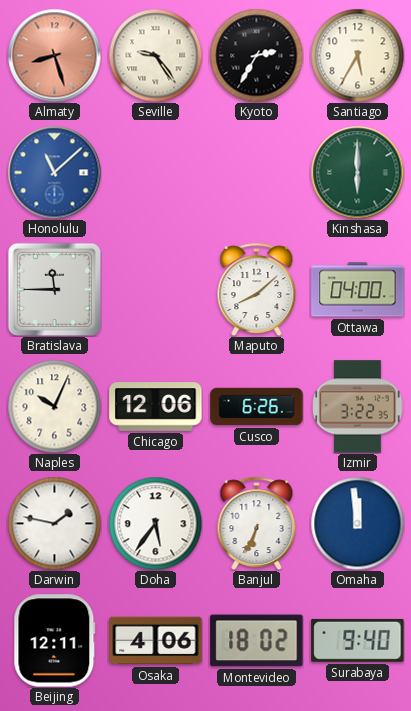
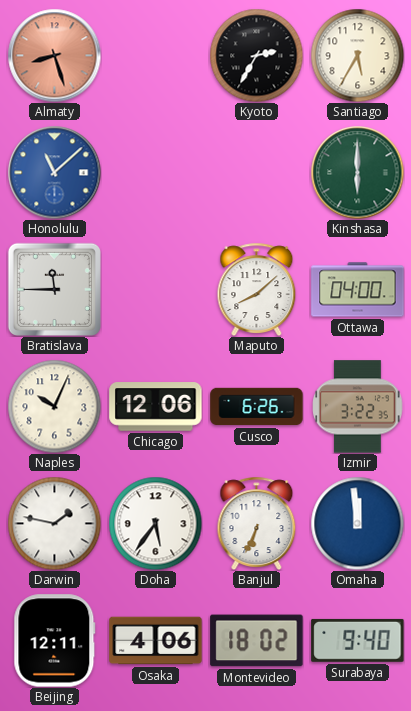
Seville: 9:24 -> none
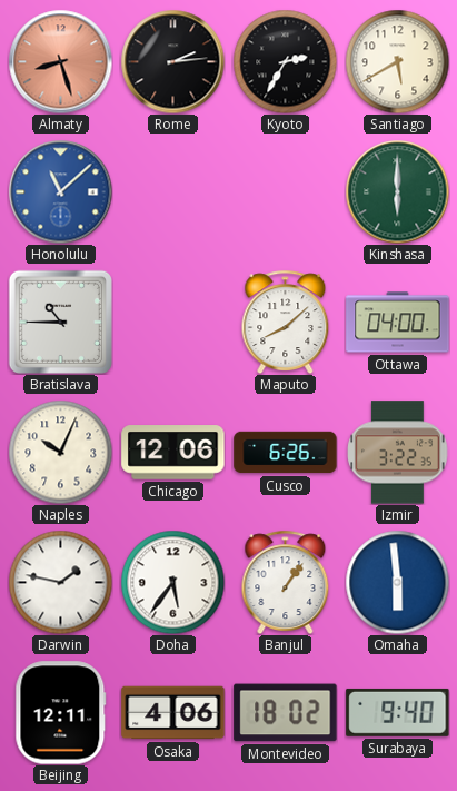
Rome: none -> 2:14
Santiago: 5:35 -> 5:40
Bratislava: 11:45 -> 10:45
Banjul: 6:34 -> 1:06
Omaha: 11:59 -> 5:59
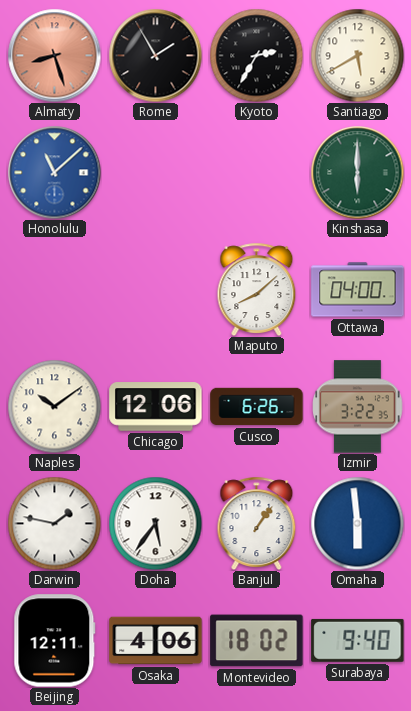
Rome: 2:14 -> 1:55
Bratislava: 10:45 -> none
Naples: 10:04 -> 10:09
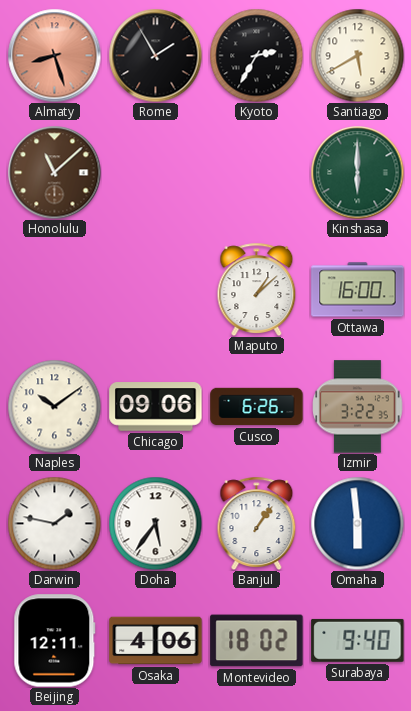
Honolulu dial: blue -> brown
Maputo: 8:08 -> 1:08
Ottawa: 04:00 -> 16:00
Chicago: 12:06 -> 09:06
